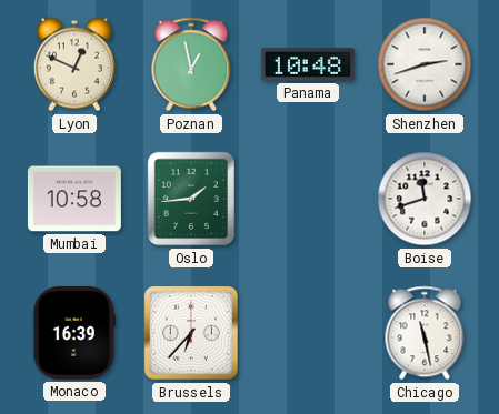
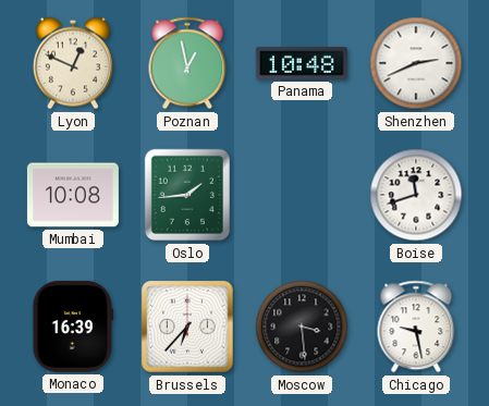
Shenzhen: 2:42 -> 2:41
Mumbai: 10:58 -> 10:08
Moscow: none -> 3:29
Chicago: 11:28 -> 9:28
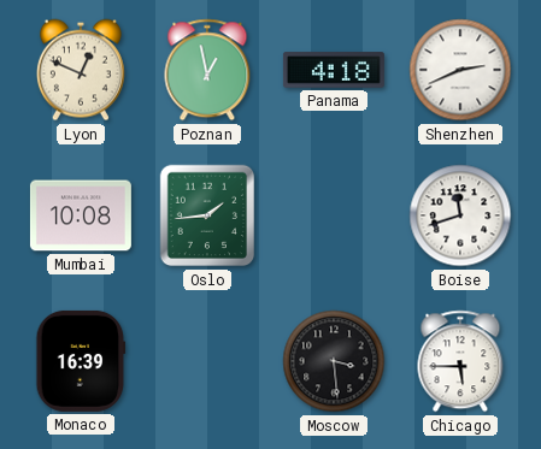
Panama: 10:48 -> 4:18
Brussels: 6:37 -> none
Chicago: 9:28 -> 5:45
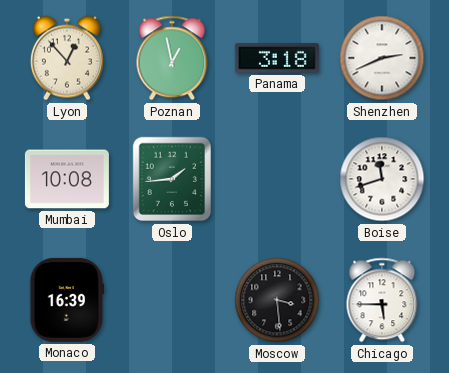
Lyon: 12:49 -> 12:53
Panama: 4:18 -> 3:18
